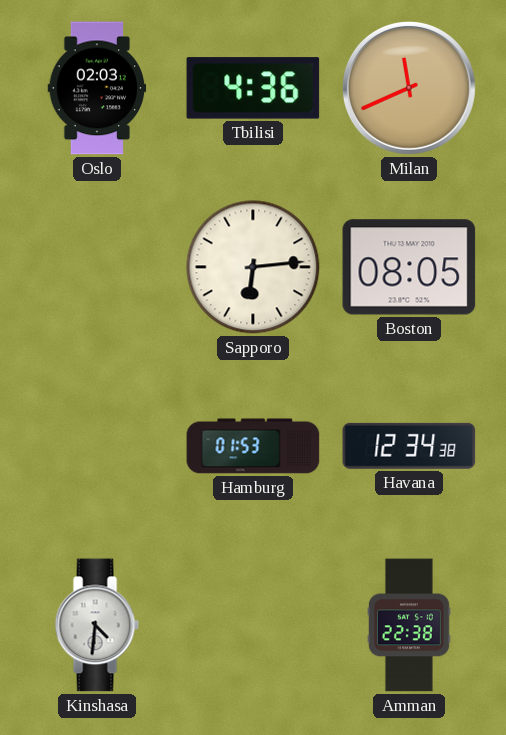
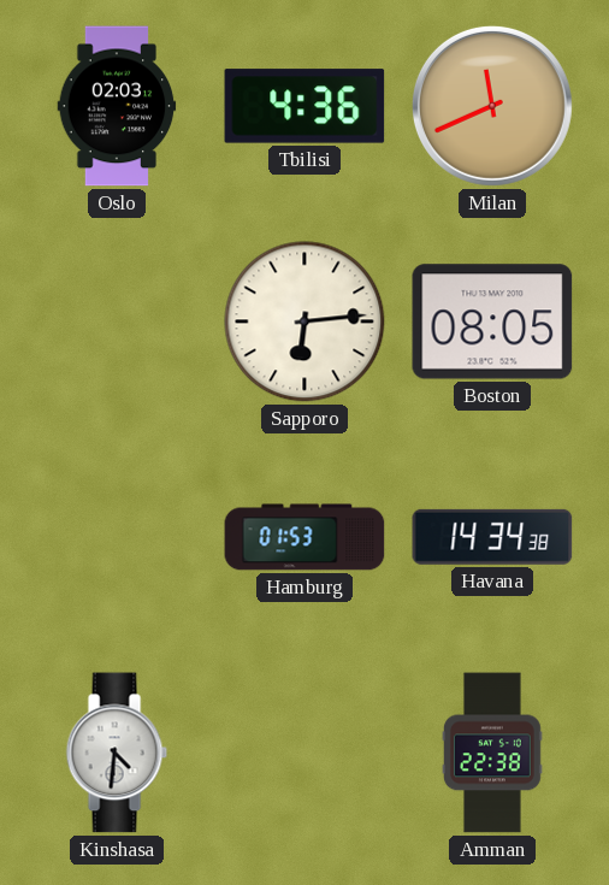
Havana: 12:34 -> 14:34
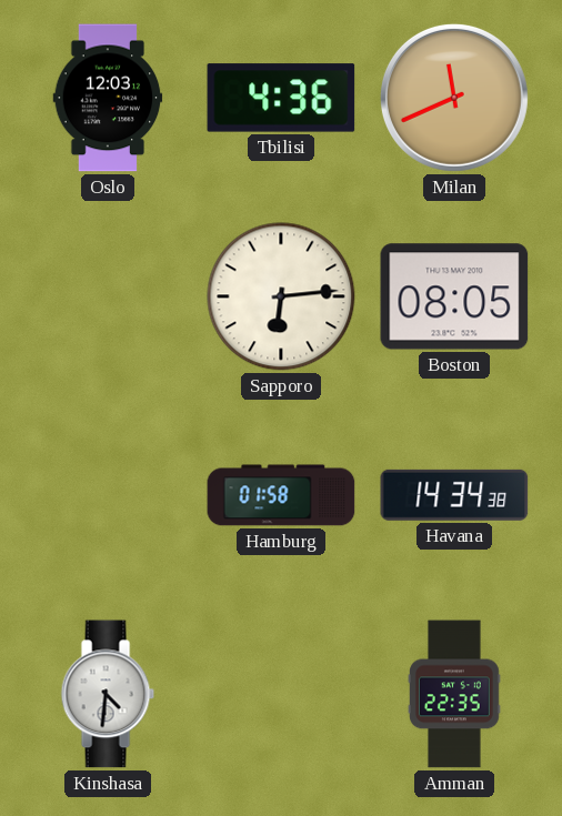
Oslo: 02:03 -> 12:03
Hamburg: 01:53 -> 01:58
Amman: 22:38 -> 22:35
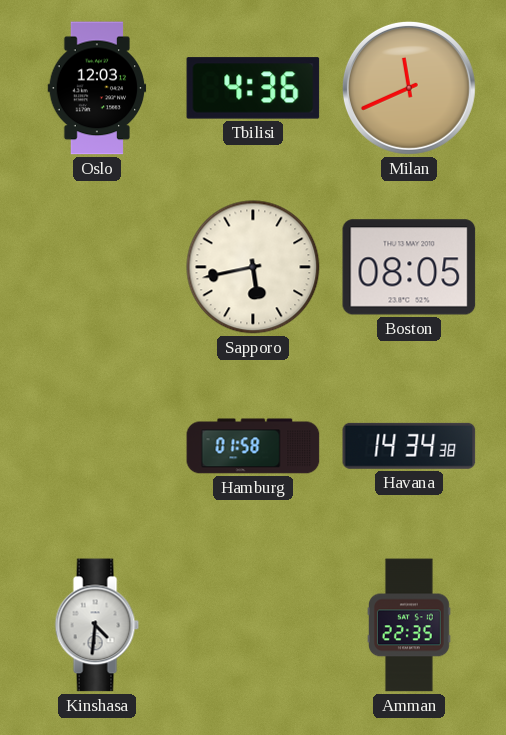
Sapporo: 6:14 -> 5:43
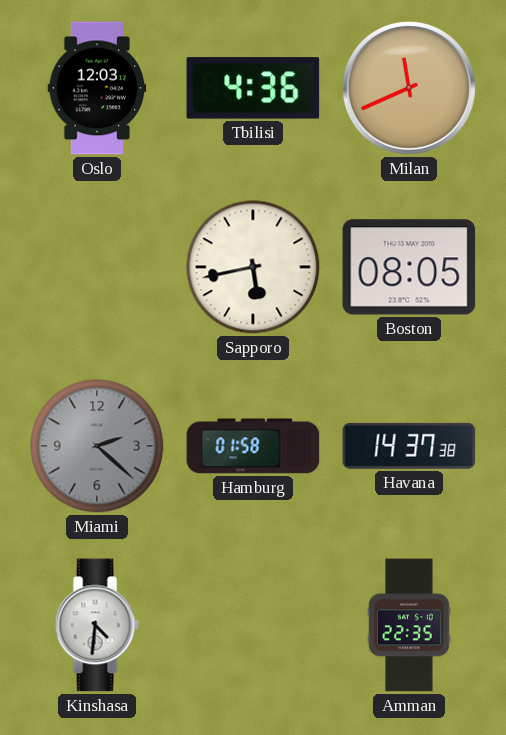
Miami: none -> 2:22
Havana: 14:34 -> 14:37
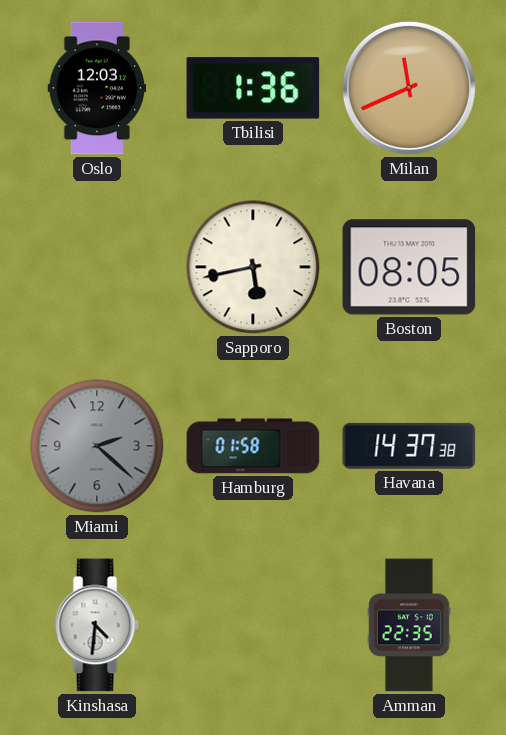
Tbilisi: 4:36 -> 1:36
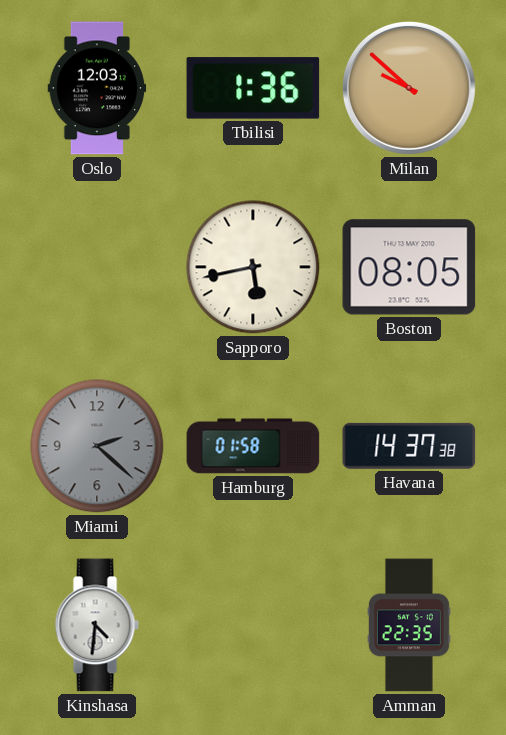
Milan: 11:41 -> 9:52
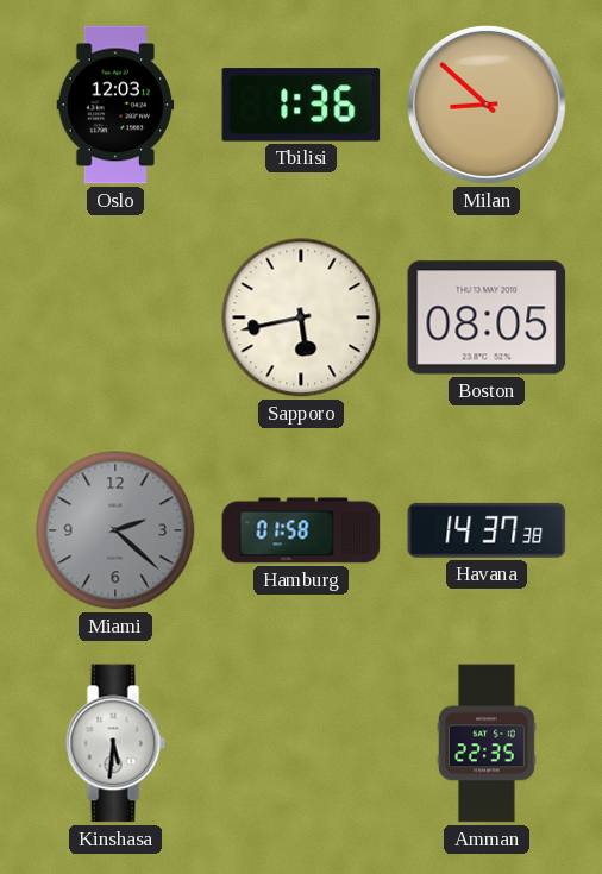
Milan: 9:52 -> 8:52
Kinshasa: 4:31 -> 5:31
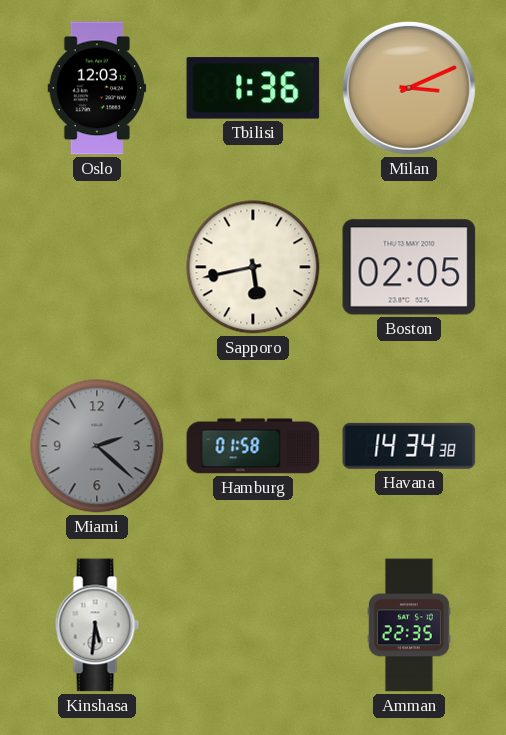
Milan: 8:52 -> 3:11
Boston: 08:05 -> 02:05
Havana: 14:37 -> 14:34
